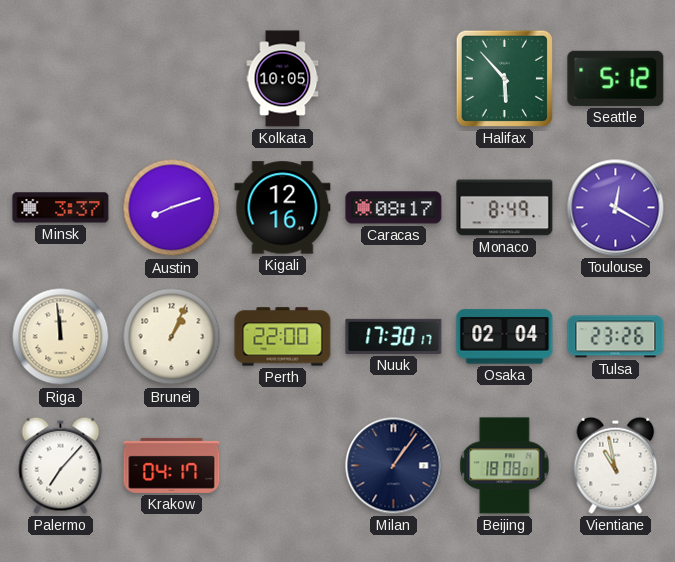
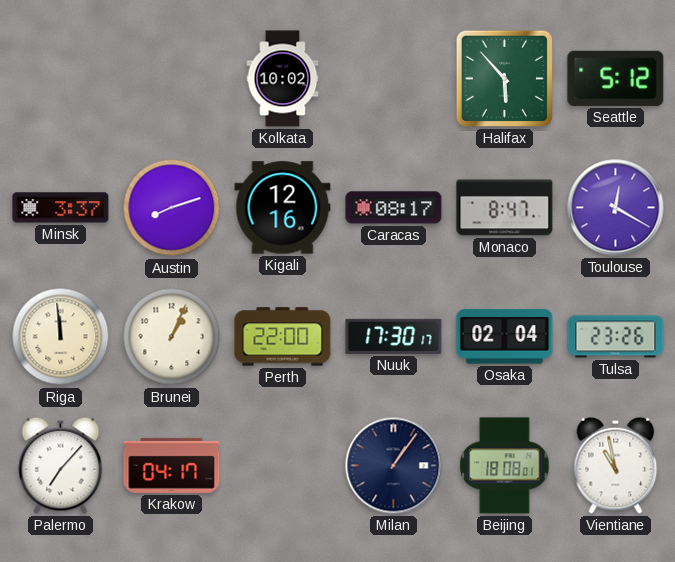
Kolkata: 10:05 -> 10:02
Monaco: 8:49 -> 8:47
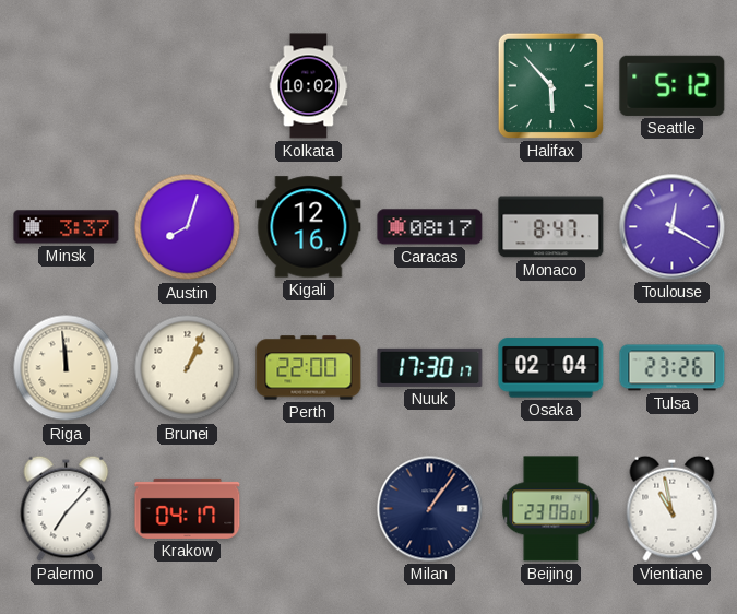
Austin: 8:12 -> 8:03
Beijing: 18:08 -> 23:08
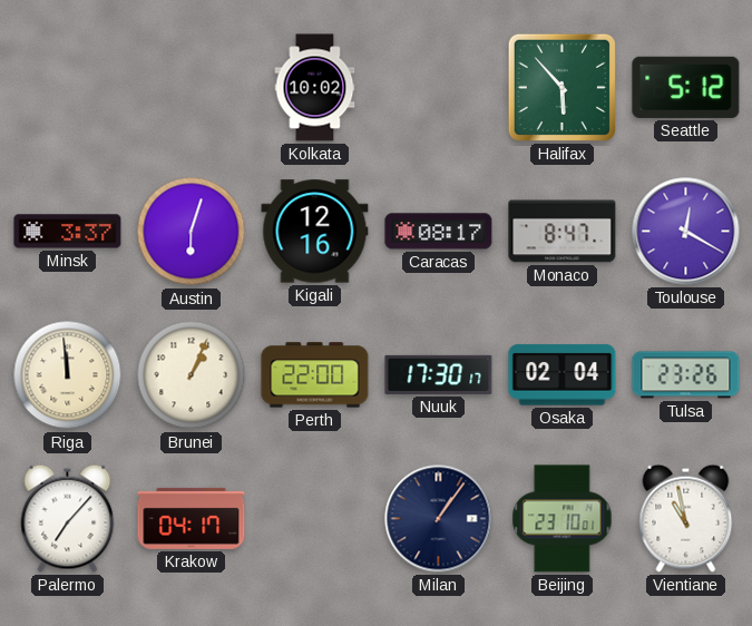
Austin: 8:03 -> 6:03
Beijing: 23:08 -> 23:10
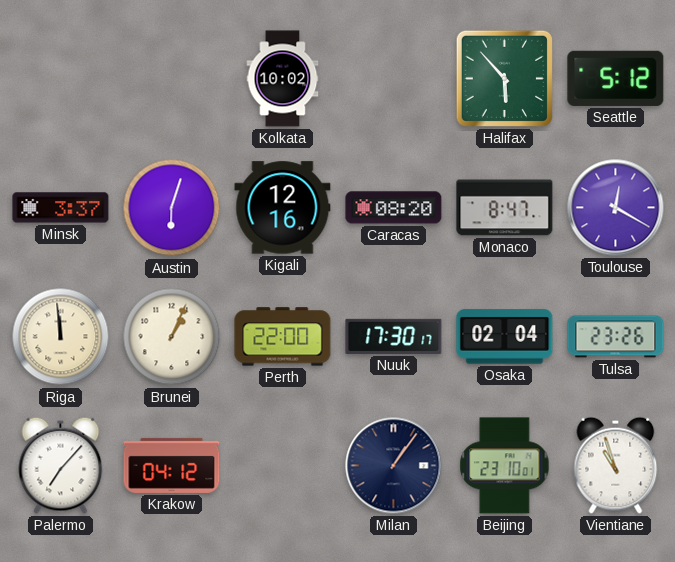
Caracas: 08:17 -> 08:20
Krakow: 04:17 -> 04:12
Vientiane: 10:58 -> 10:57
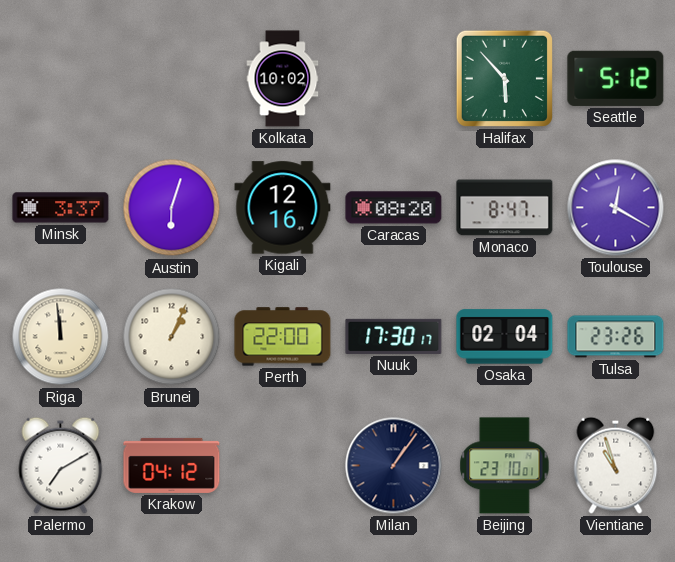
Palermo: 7:07 -> 7:10
